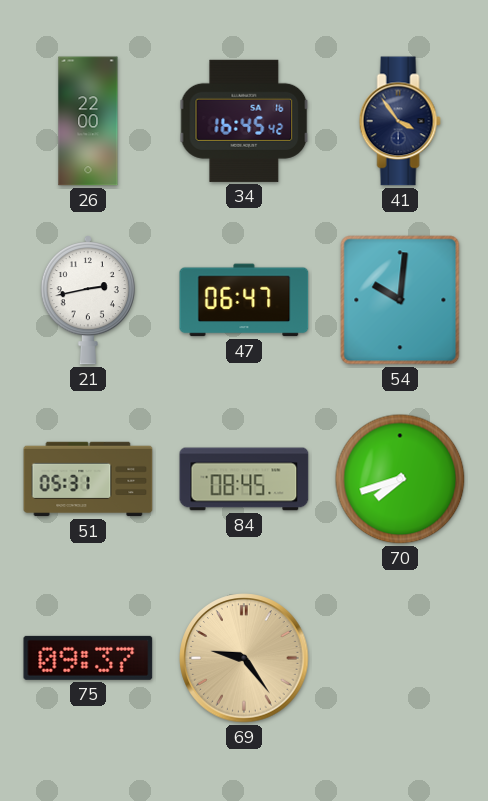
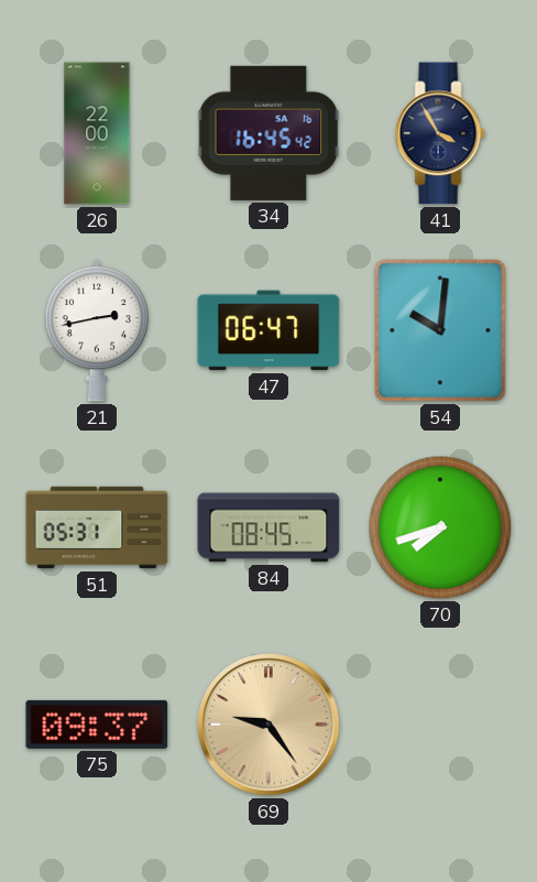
41: 3:54 -> 3:55
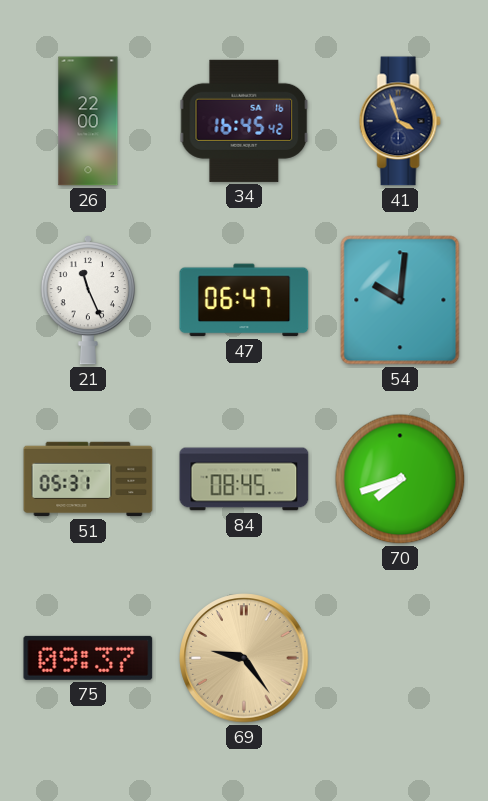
41: 3:55 -> 3:57
21: 2:43 -> 11:26
